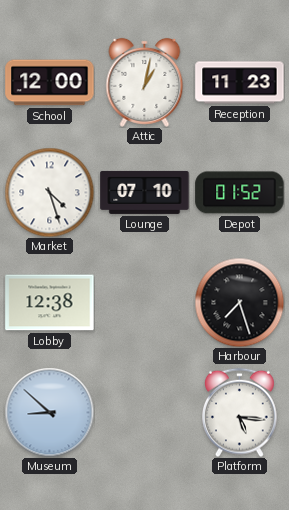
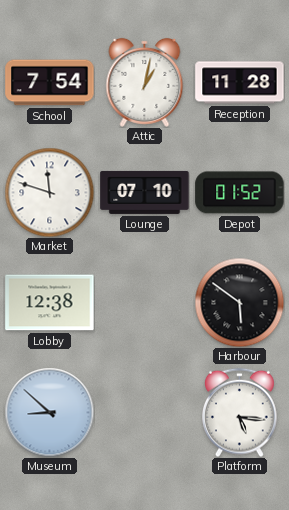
School: 12:00 -> 7:54
Reception: 11:23 -> 11:28
Market: 4:27 -> 11:48
Harbour: 7:27 -> 5:51
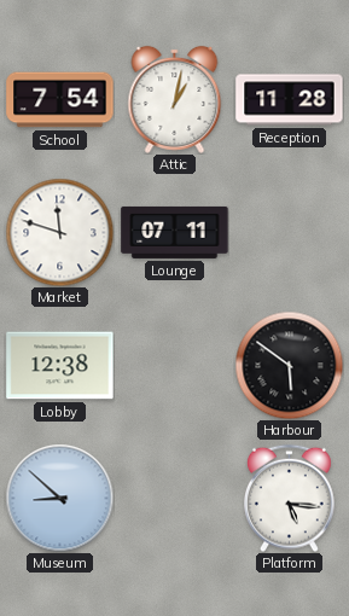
Lounge: 07:10 -> 07:11
Depot: 01:52 -> none
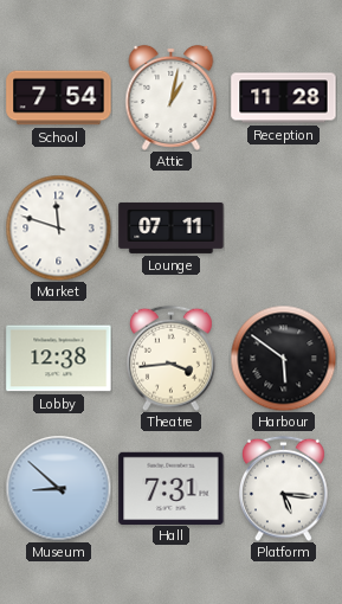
Theatre: none -> 3:44
Hall: none -> 7:31
